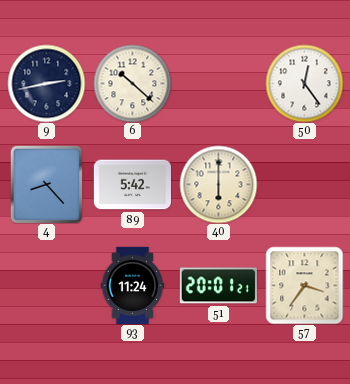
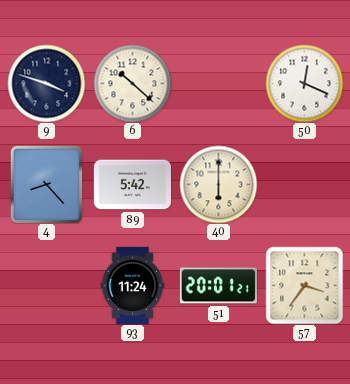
9: 2:43 -> 3:48
50: 12:24 -> 12:19
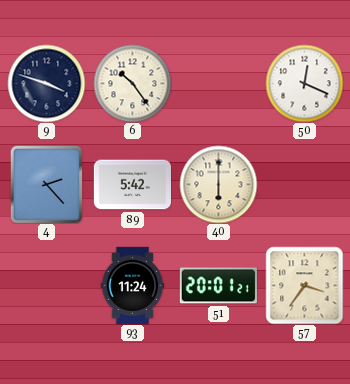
6: 10:22 -> 10:24
4: 8:23 -> 2:23
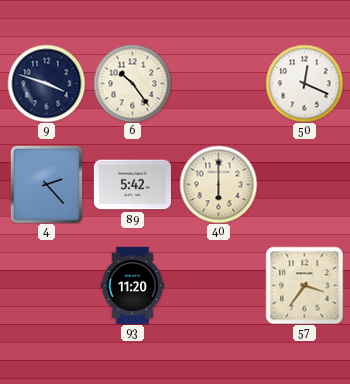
93: 11:24 -> 11:20
51: 20:01 -> none
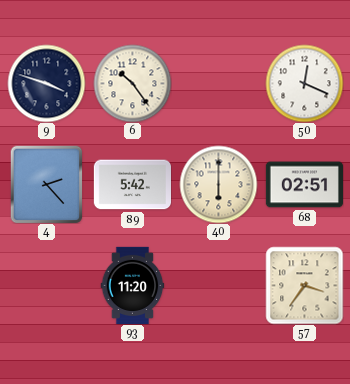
68: none -> 02:51
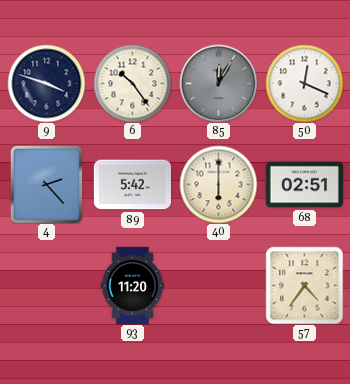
85: none -> 12:05
57: 3:36 -> 4:36
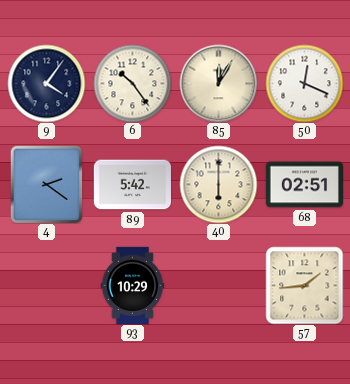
9: 3:48 -> 4:06
85 dial: grey -> cream
4: 2:23 -> 2:21
93: 11:20 -> 10:29
57: 4:36 -> 1:44
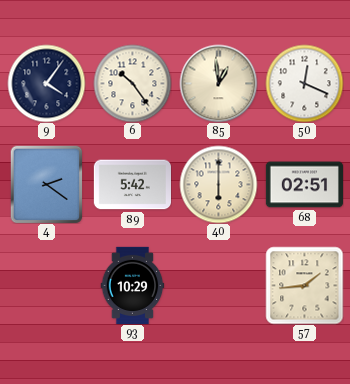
85: 12:05 -> 12:59
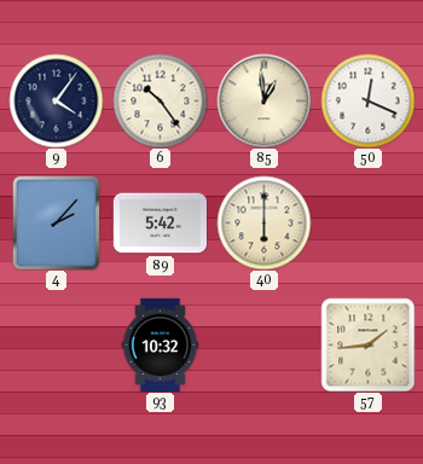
4: 2:21 -> 2:07
68: 02:51 -> none
93: 10:29 -> 10:32
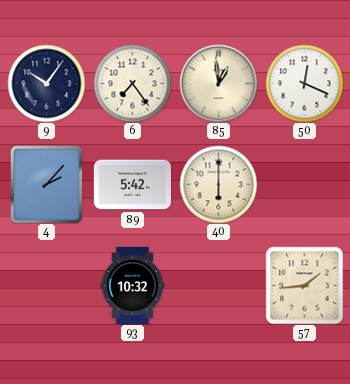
9: 4:06 -> 10:06
6: 10:24 -> 7:24
